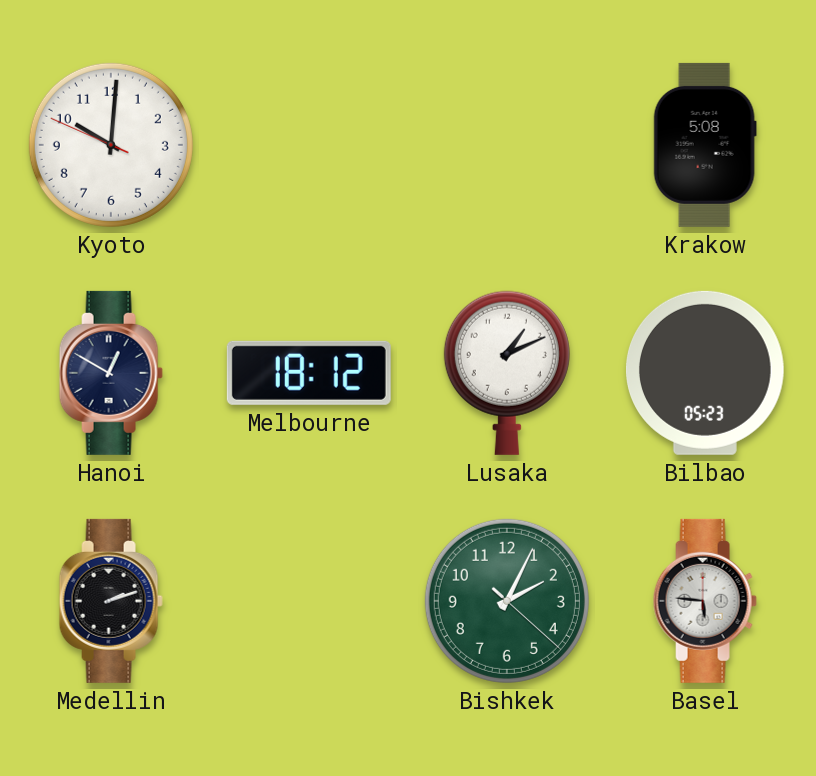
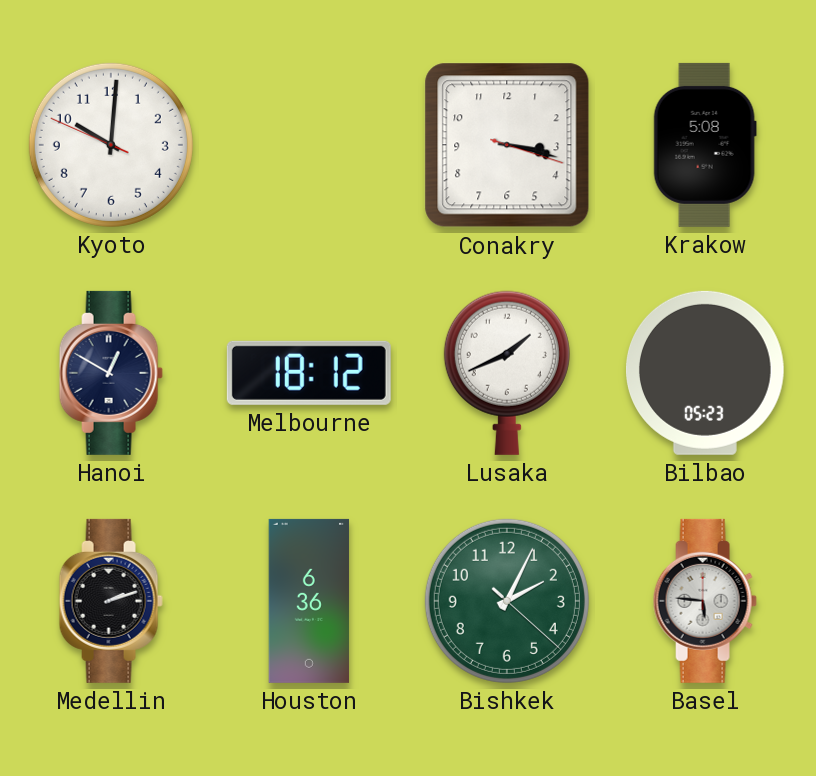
Conakry: none -> 3:17
Lusaka: 1:11 -> 1:41
Houston: none -> 6:36
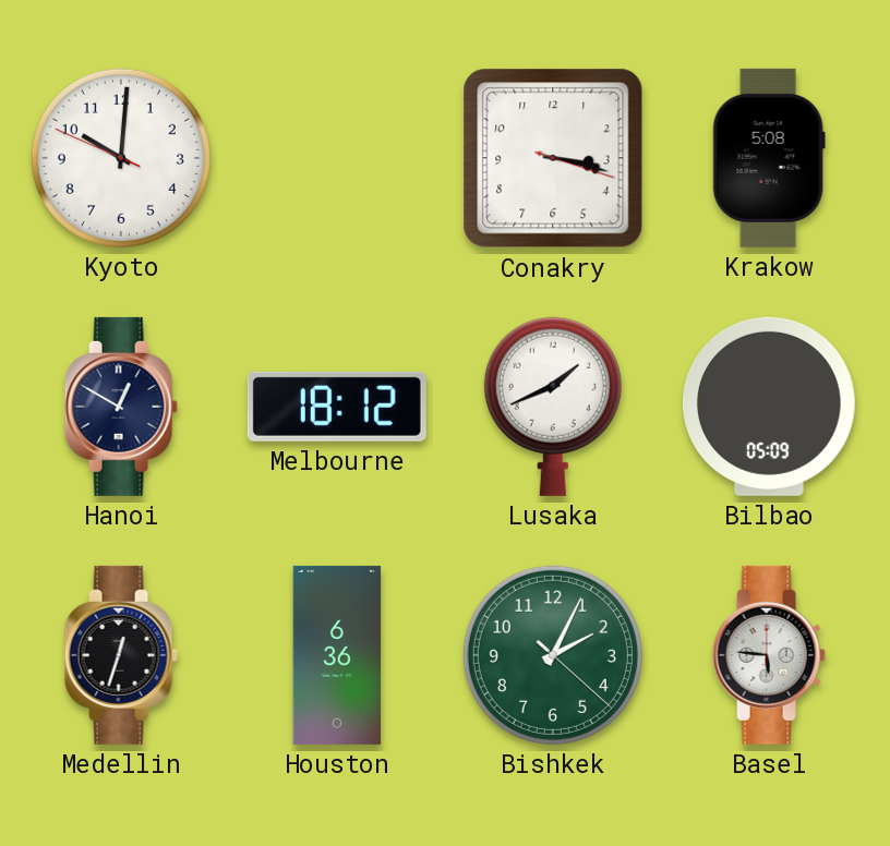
Bilbao: 05:23 -> 05:09
Medellin: 2:12 -> 12:33
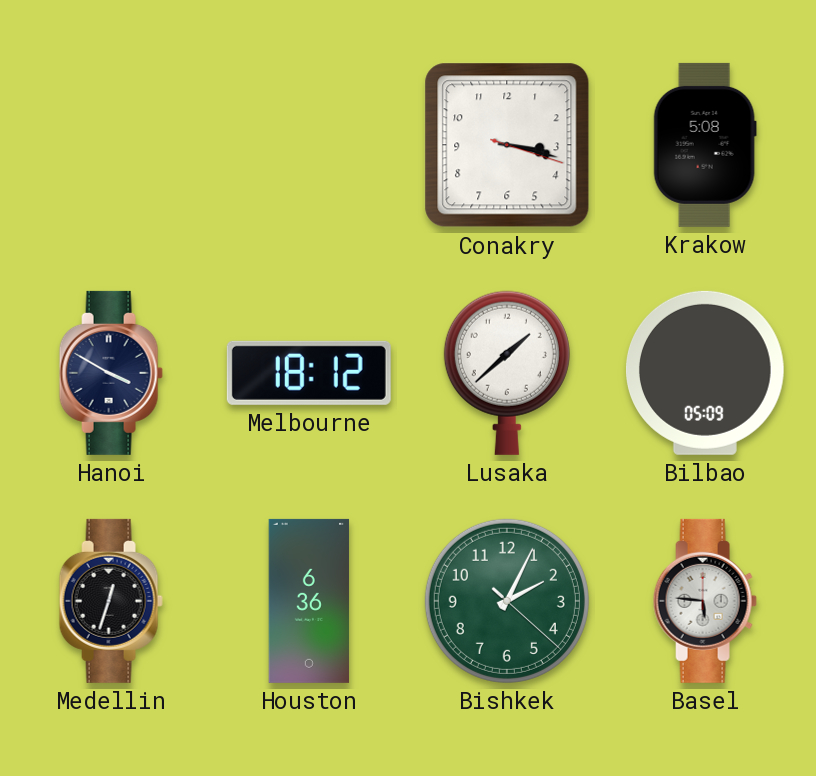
Kyoto: 10:00 -> none
Hanoi: 12:50 -> 3:50
Lusaka: 1:41 -> 1:38
